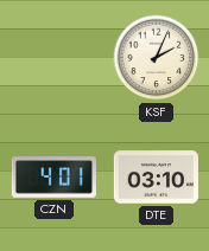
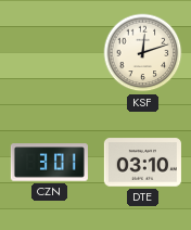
KSF: 2:04 -> 12:12
CZN: 4:01 -> 3:01
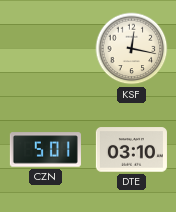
KSF: 12:12 -> 12:17
CZN: 3:01 -> 5:01
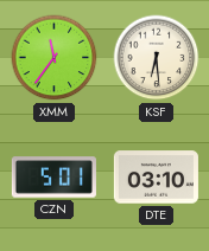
XMM: none -> 11:36
KSF: 12:17 -> 6:29
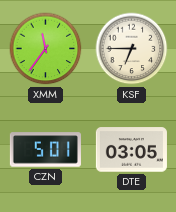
KSF: 6:29 -> 6:45
DTE: 03:10 -> 03:05
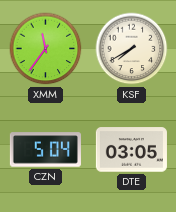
KSF: 6:45 -> 7:40
CZN: 5:01 -> 5:04
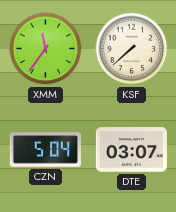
KSF: 7:40 -> 7:38
DTE: 03:05 -> 03:07
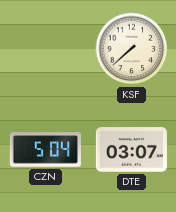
XMM: 11:36 -> none
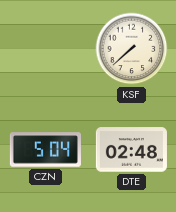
DTE: 03:07 -> 02:48
